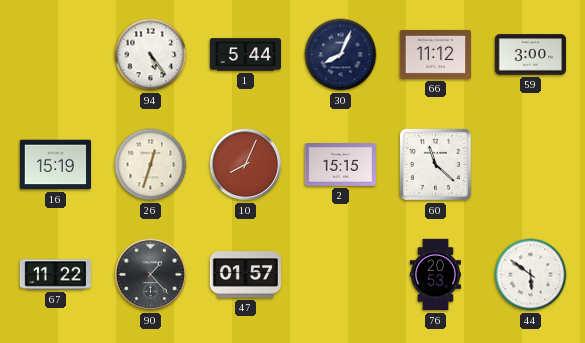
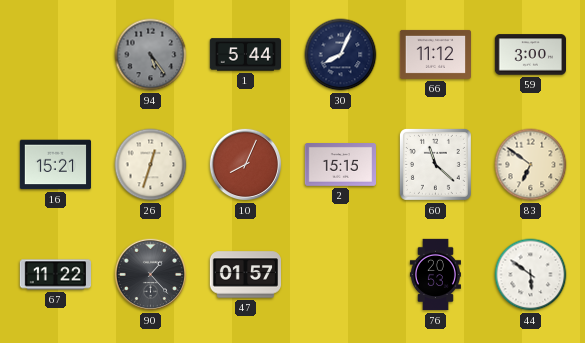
94 dial: white -> grey
16: 15:19 -> 15:21
83: none -> 6:51
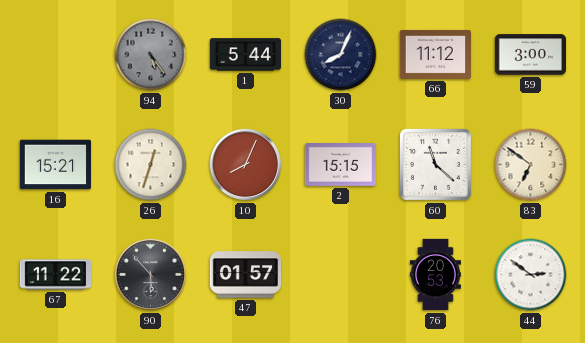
90: 1:23 -> 5:53
44: 5:51 -> 2:51
